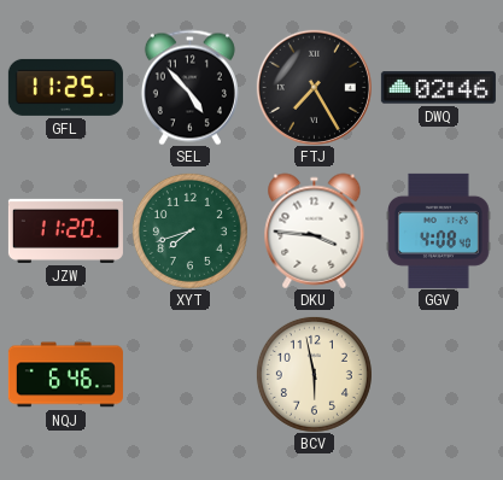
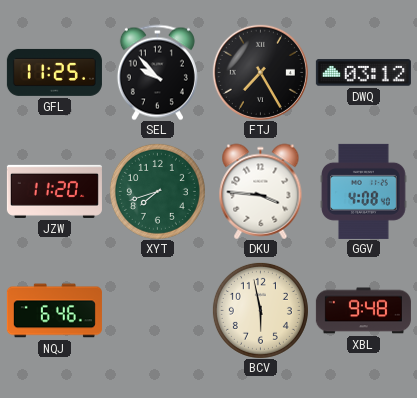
SEL: 4:53 -> 9:53
DWQ: 02:46 -> 03:12
XBL: none -> 9:48
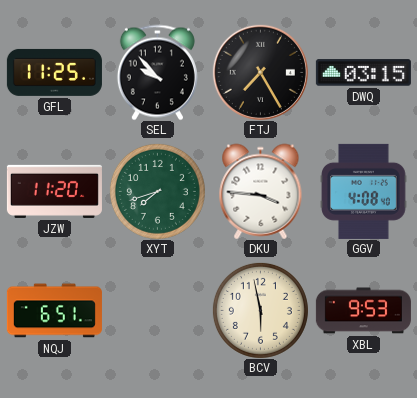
DWQ: 03:12 -> 03:15
NQJ: 6:46 -> 6:51
XBL: 9:48 -> 9:53
